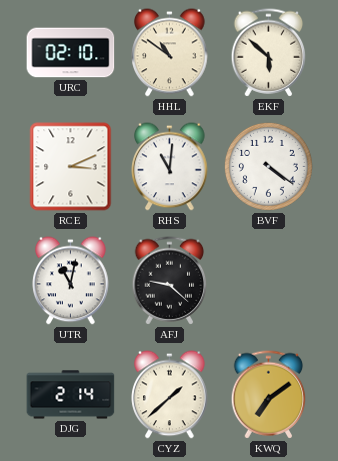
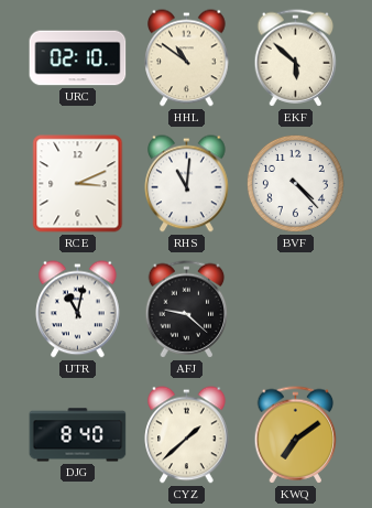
BVF: 4:21 -> 4:23
DJG: 2:14 -> 8:40
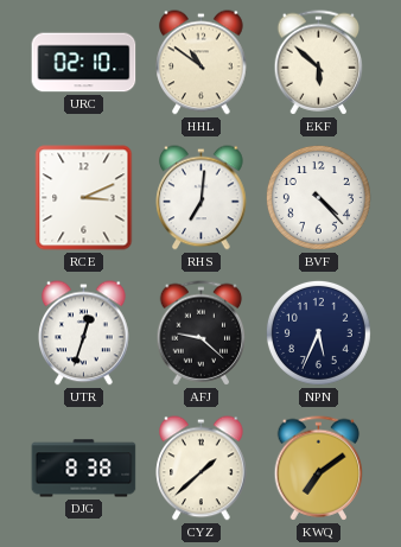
RHS: 11:01 -> 7:01
UTR: 11:02 -> 12:33
NPN: none -> 5:34
DJG: 8:40 -> 8:38
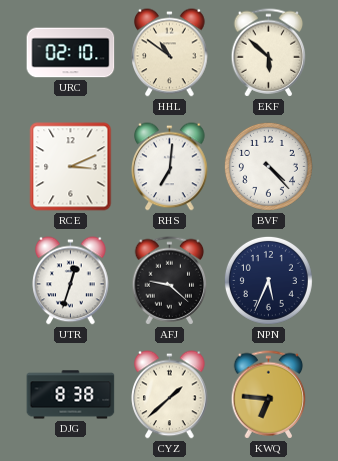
KWQ: 7:09 -> 6:46
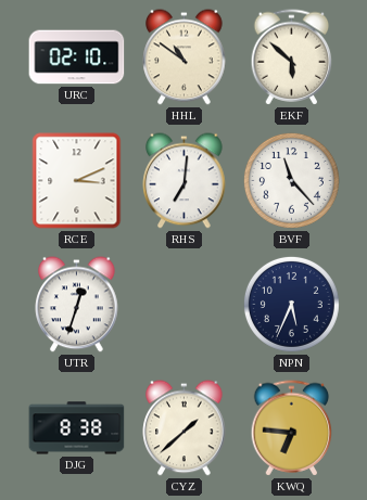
BVF: 4:23 -> 11:23
AFJ: 9:22 -> none
